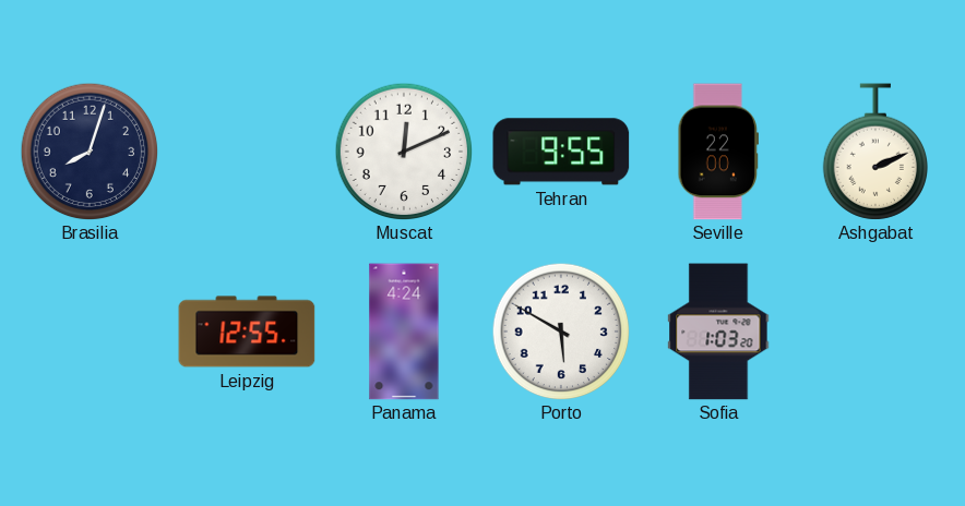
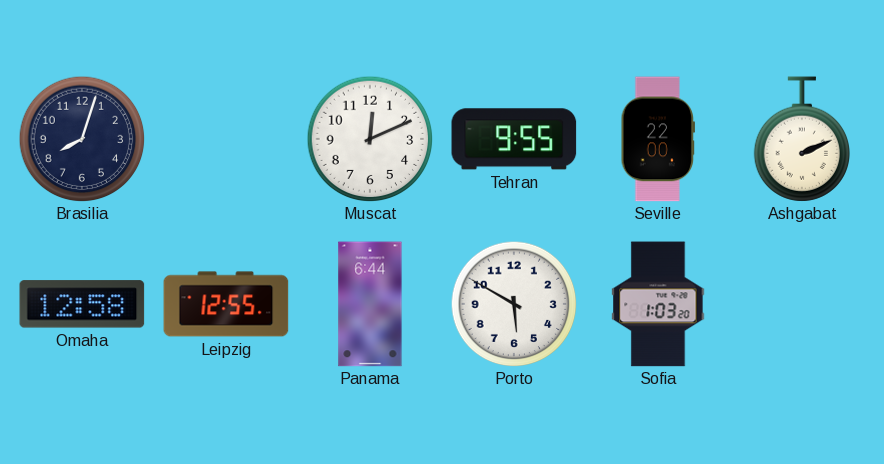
Omaha: none -> 12:58
Panama: 4:24 -> 6:44
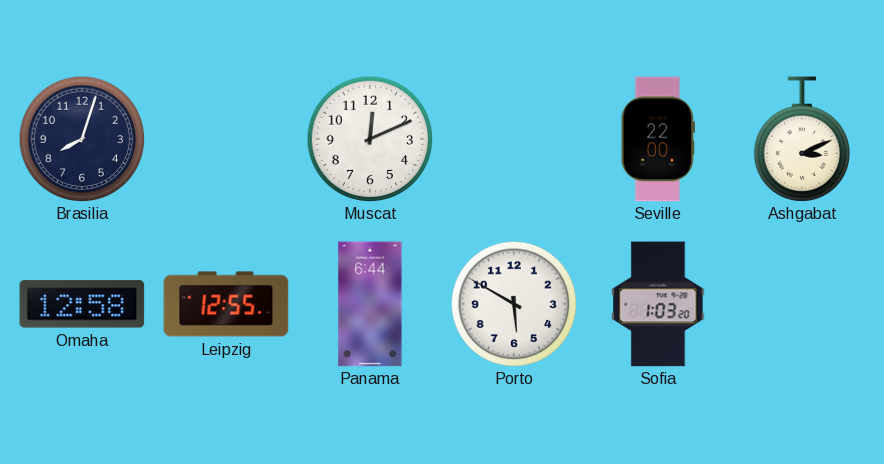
Tehran: 9:55 -> none
Ashgabat: 2:11 -> 3:11
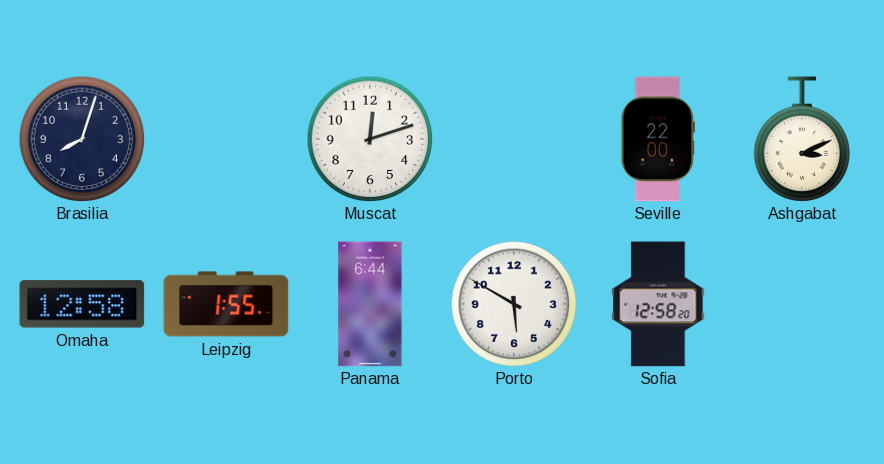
Muscat: 12:11 -> 12:12
Leipzig: 12:55 -> 1:55
Sofia: 1:03 -> 12:58
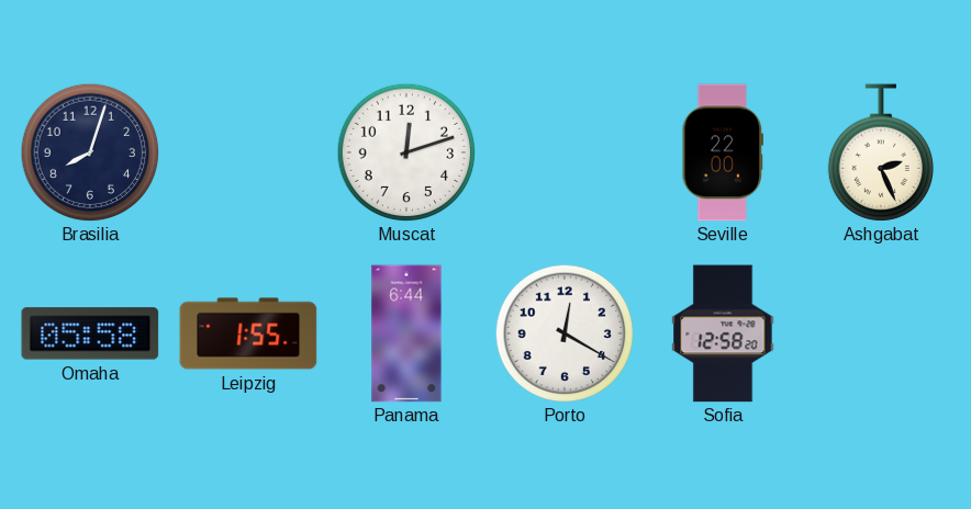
Ashgabat: 3:11 -> 2:26
Omaha: 12:58 -> 05:58
Porto: 5:50 -> 12:20
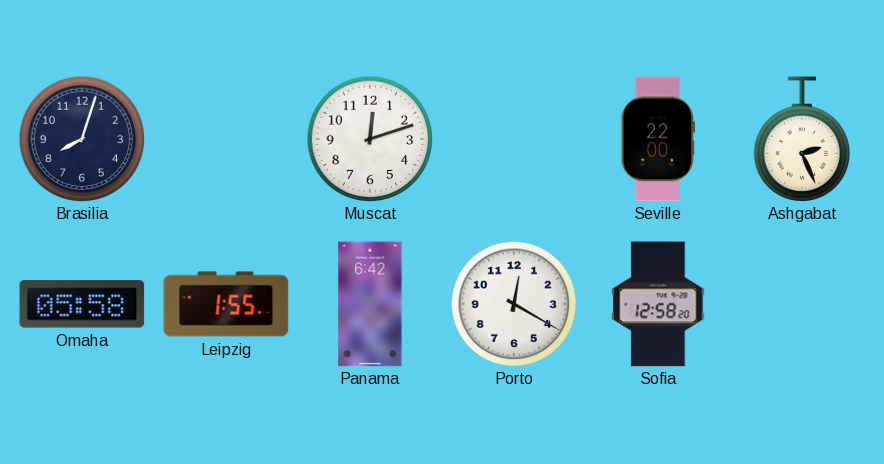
Panama: 6:44 -> 6:42
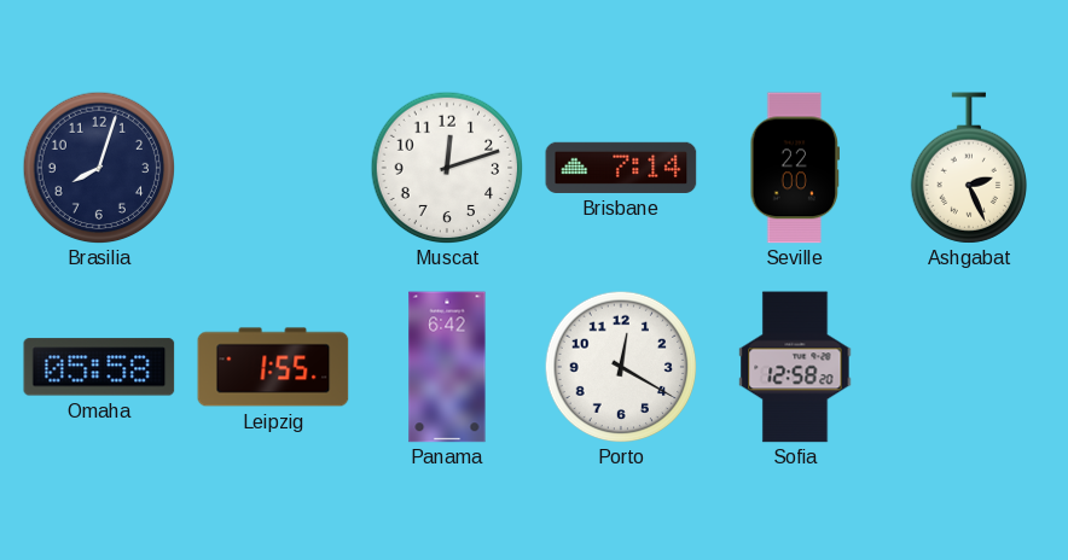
Brisbane: none -> 7:14
